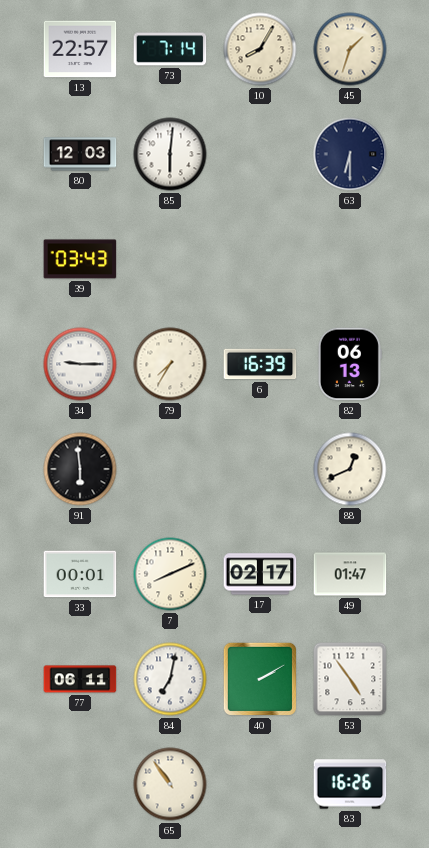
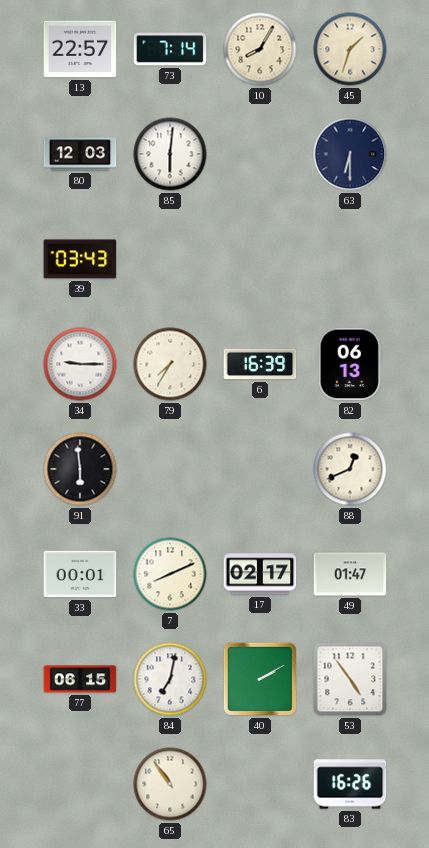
77: 06:11 -> 06:15
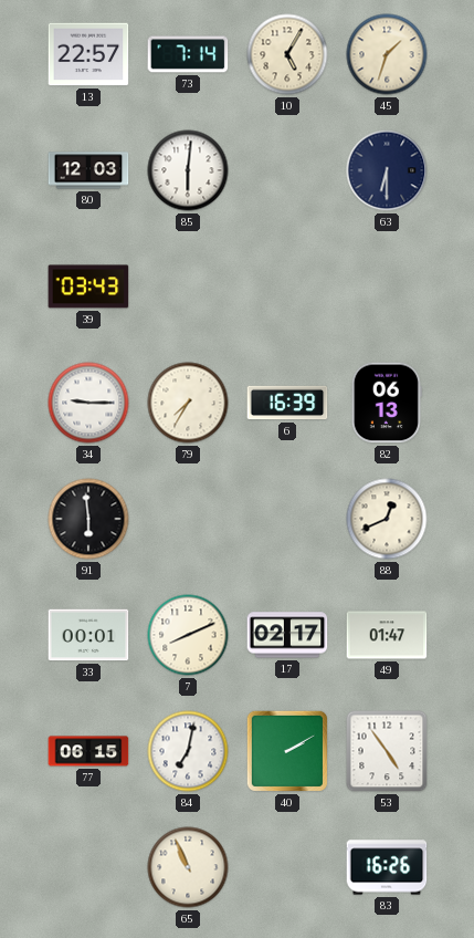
10: 8:05 -> 5:05
65: 10:54 -> 10:56
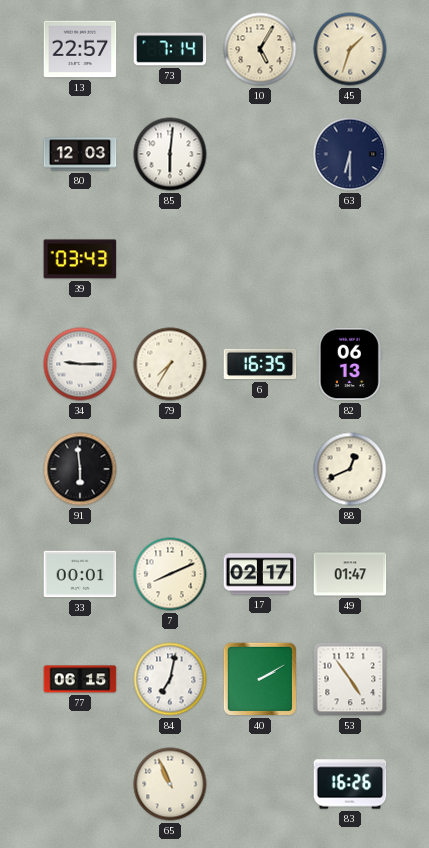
6: 16:39 -> 16:35
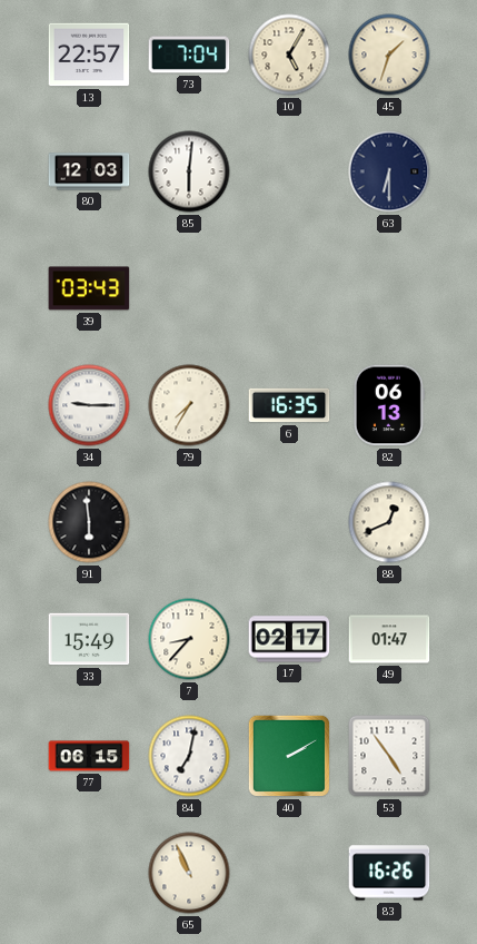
73: 7:14 -> 7:04
33: 00:01 -> 15:49
7: 8:11 -> 8:37
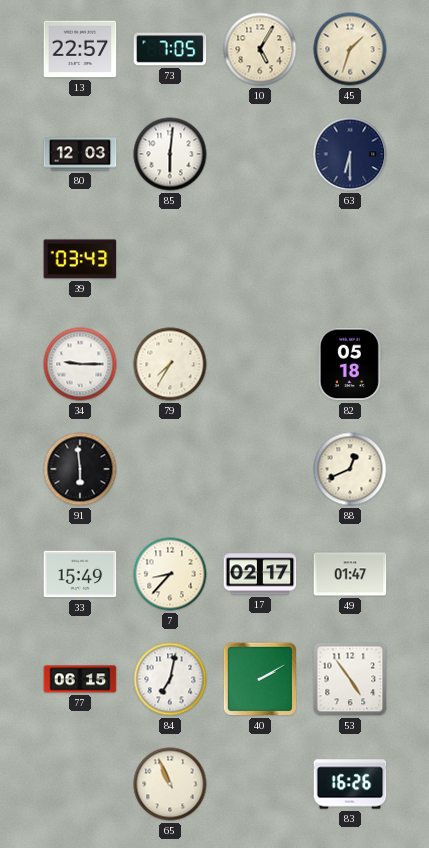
73: 7:04 -> 7:05
6: 16:35 -> none
82: 06:13 -> 05:18
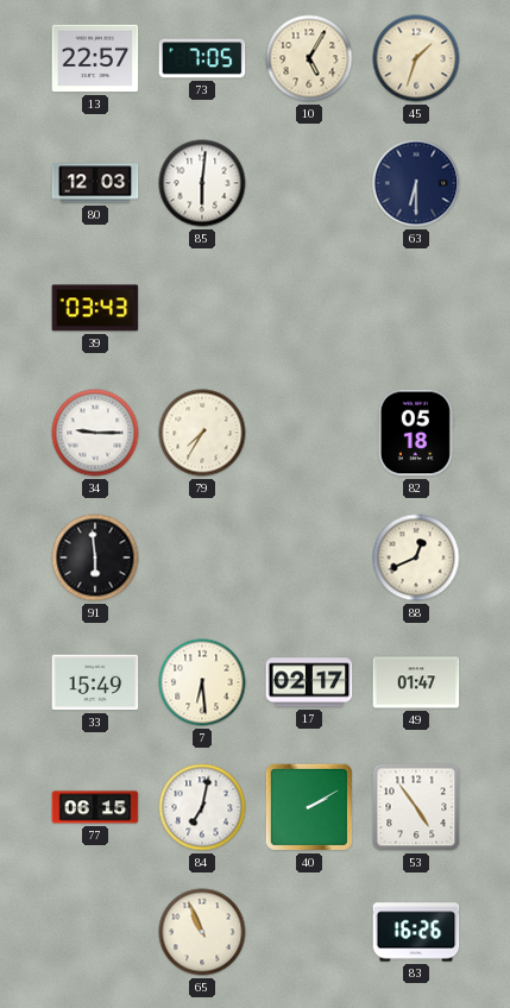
7: 8:37 -> 6:29
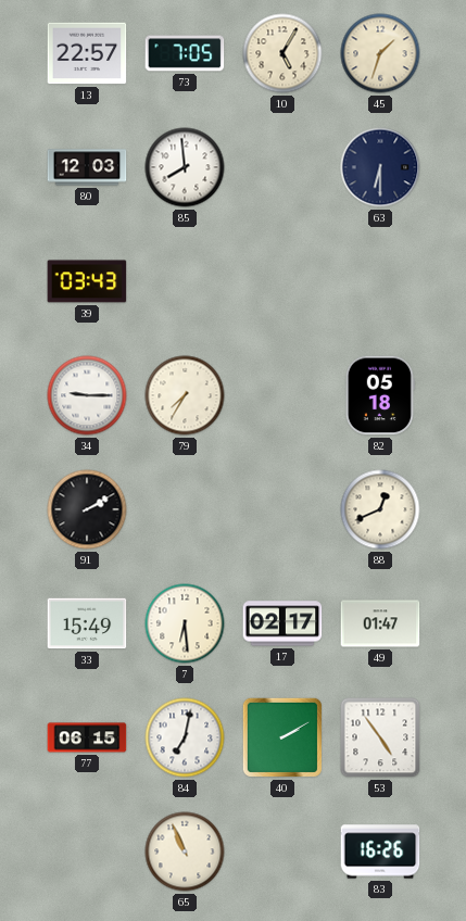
85: 6:01 -> 7:59
91: 5:59 -> 2:10
